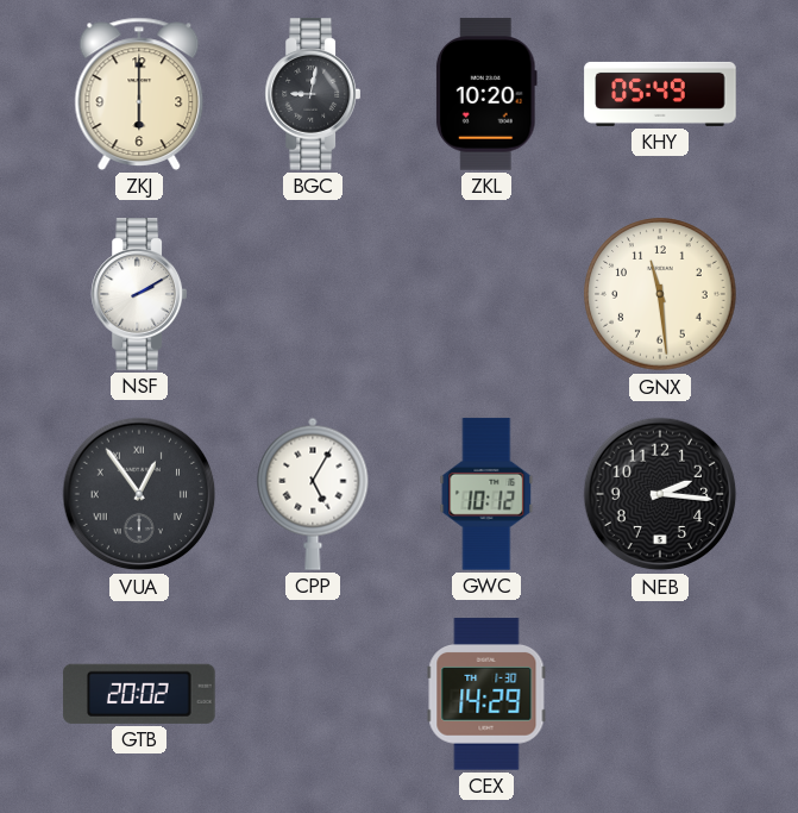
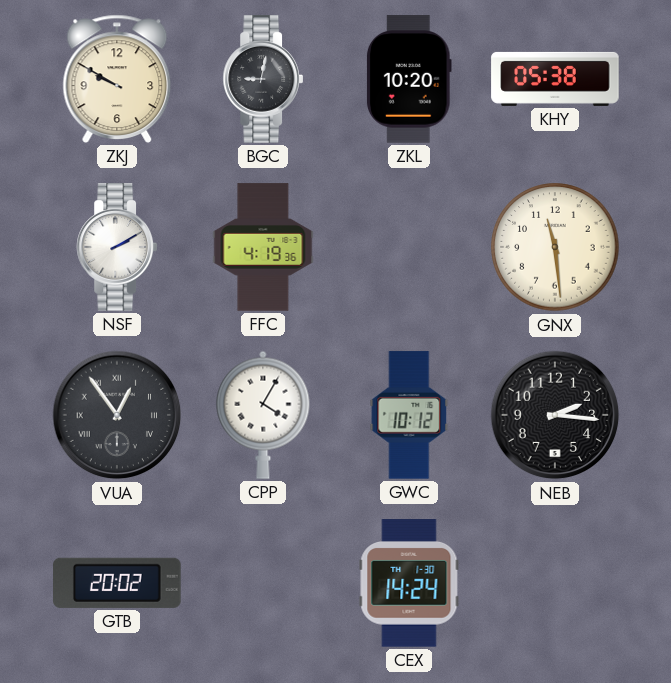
ZKJ: 6:00 -> 9:50
KHY: 05:49 -> 05:38
FFC: none -> 4:19
CPP: 5:05 -> 4:05
CEX: 14:29 -> 14:24
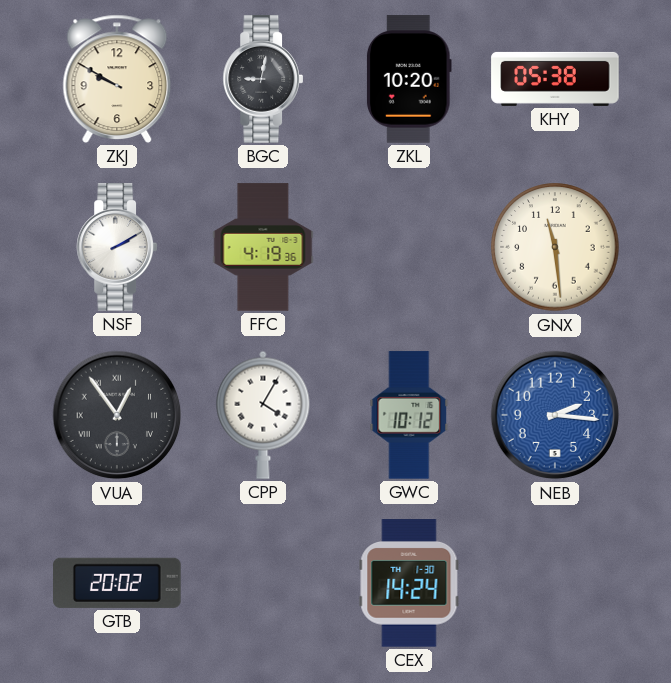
NEB dial: black -> blue
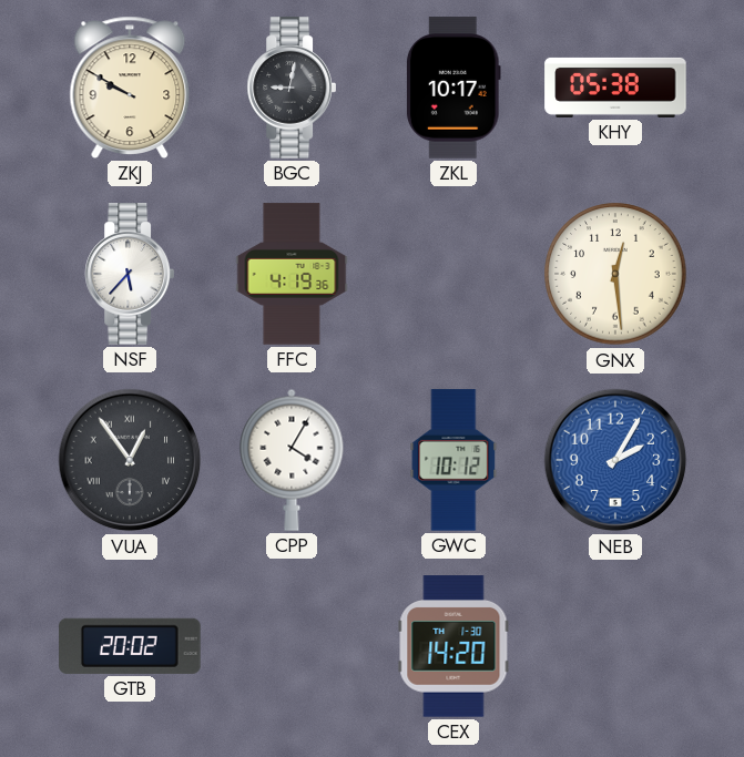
ZKL: 10:20 -> 10:17
NSF: 2:10 -> 5:37
GNX: 11:29 -> 12:29
NEB: 2:16 -> 2:05
CEX: 14:24 -> 14:20
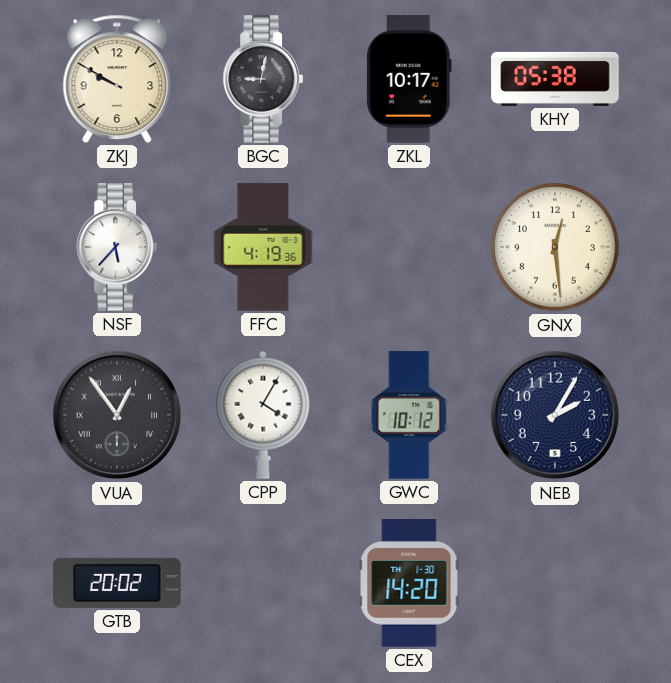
NEB dial: blue -> navy
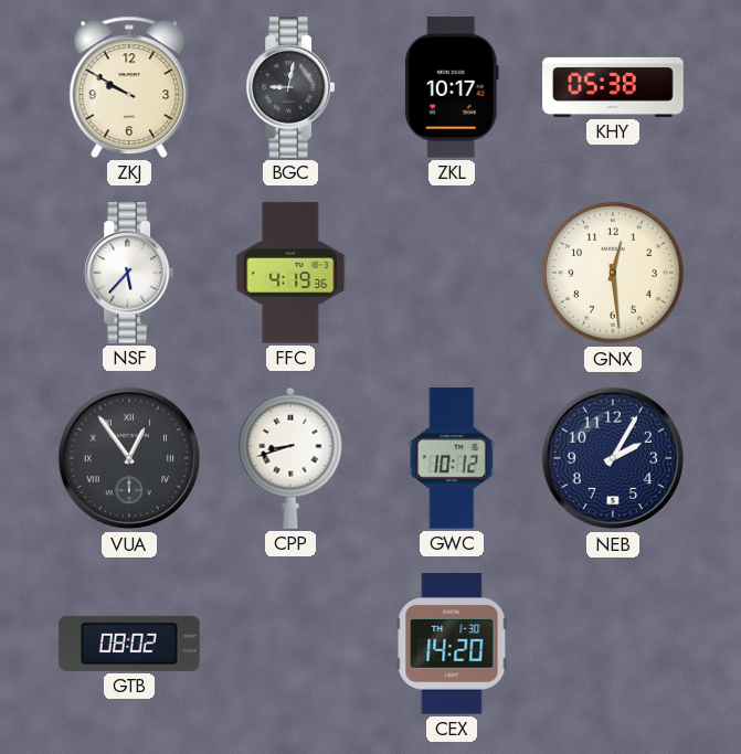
CPP: 4:05 -> 8:42
GTB: 20:02 -> 08:02
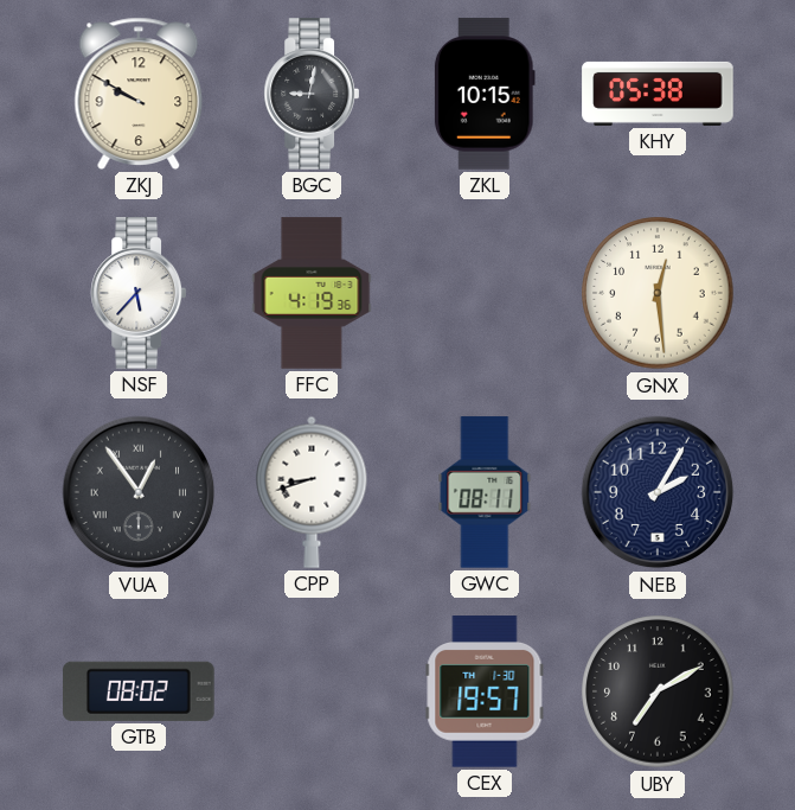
ZKL: 10:17 -> 10:15
GWC: 10:12 -> 08:11
CEX: 14:20 -> 19:57
UBY: none -> 7:10
